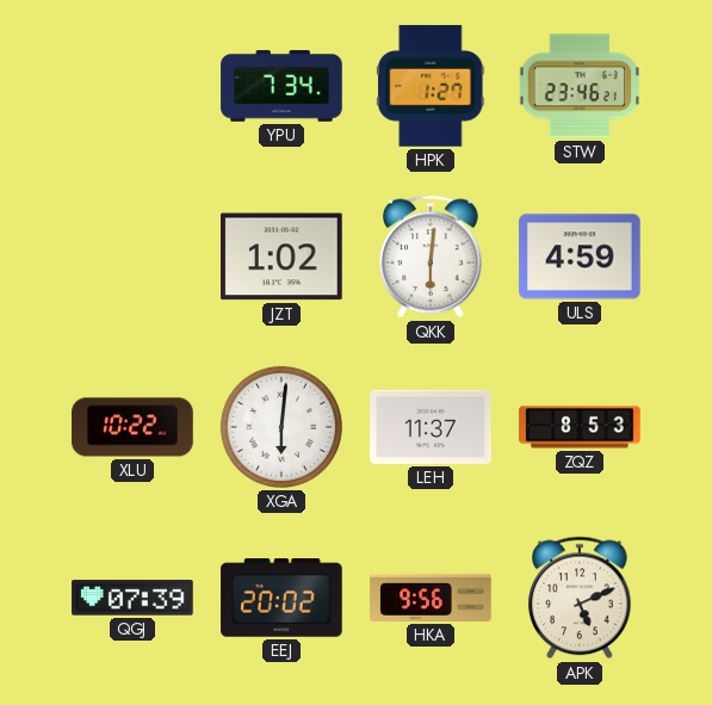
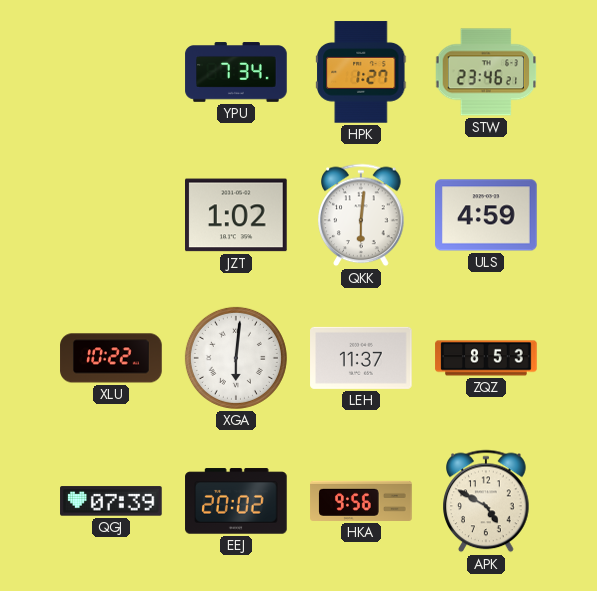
APK: 5:11 -> 4:50
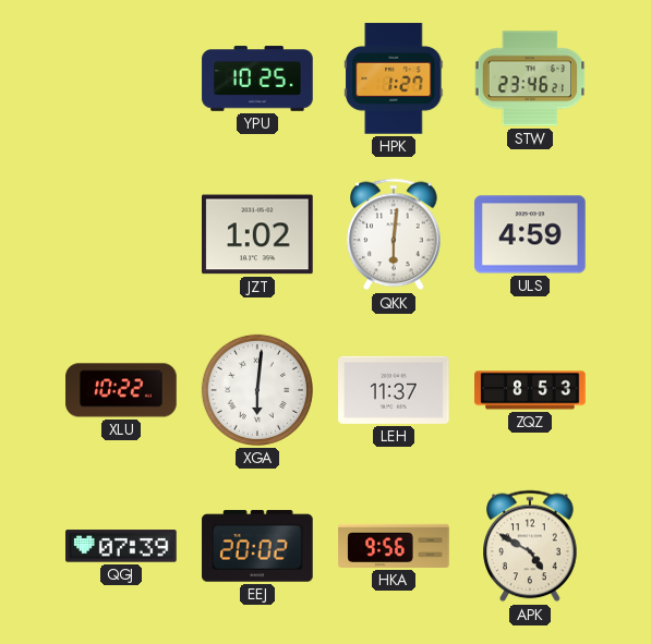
YPU: 7:34 -> 10:25
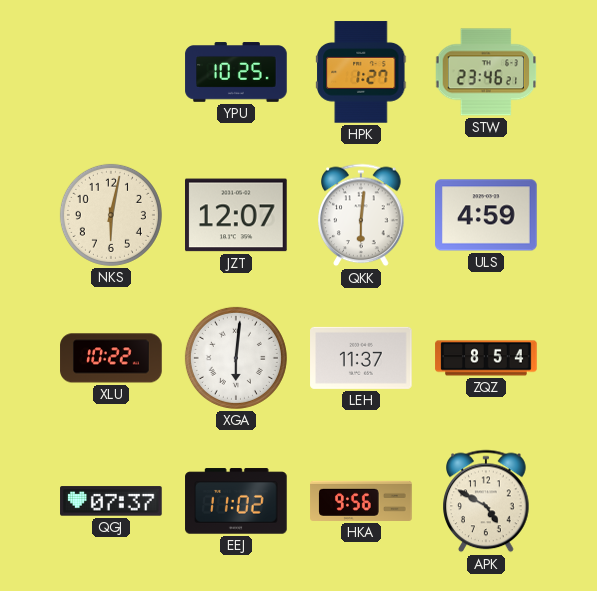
NKS: none -> 6:02
JZT: 1:02 -> 12:07
ZQZ: 8:53 -> 8:54
QGJ: 07:39 -> 07:37
EEJ: 20:02 -> 11:02
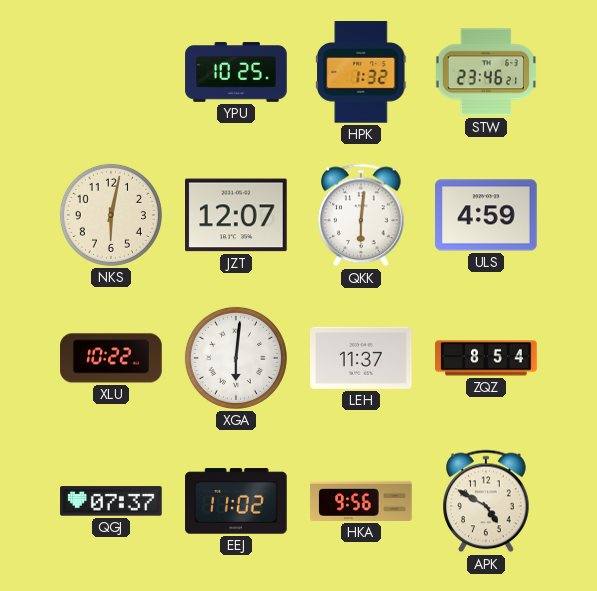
HPK: 1:27 -> 1:32
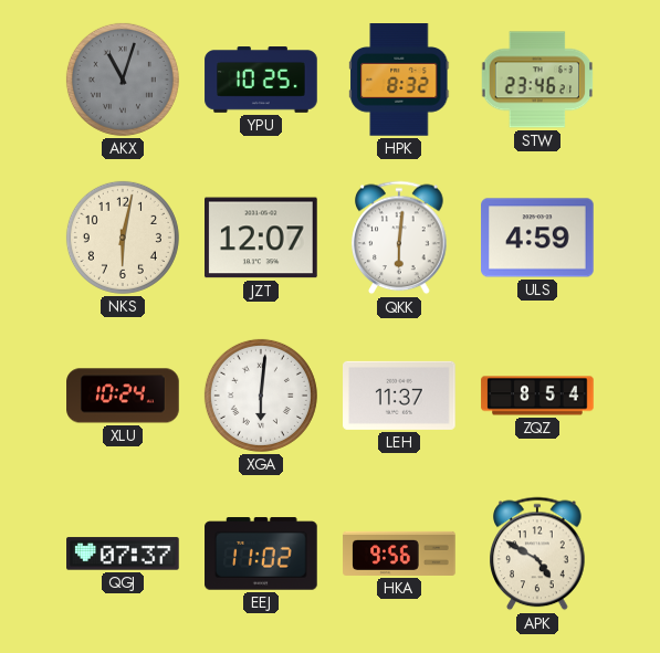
AKX: none -> 11:03
HPK: 1:32 -> 8:32
XLU: 10:22 -> 10:24
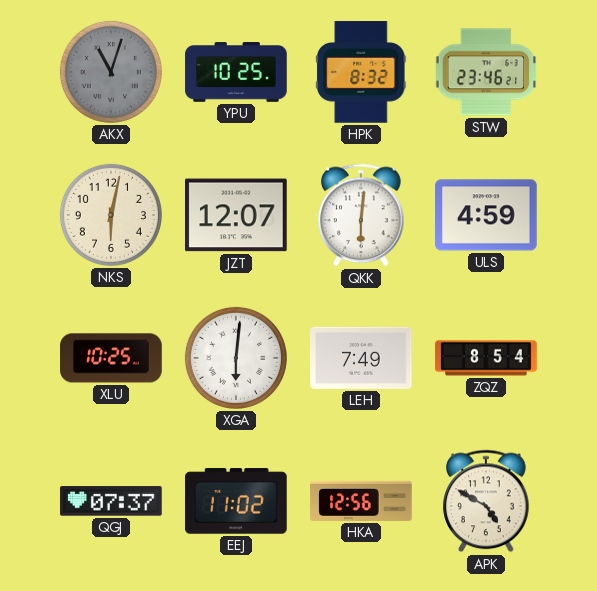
XLU: 10:24 -> 10:25
LEH: 11:37 -> 7:49
HKA: 9:56 -> 12:56
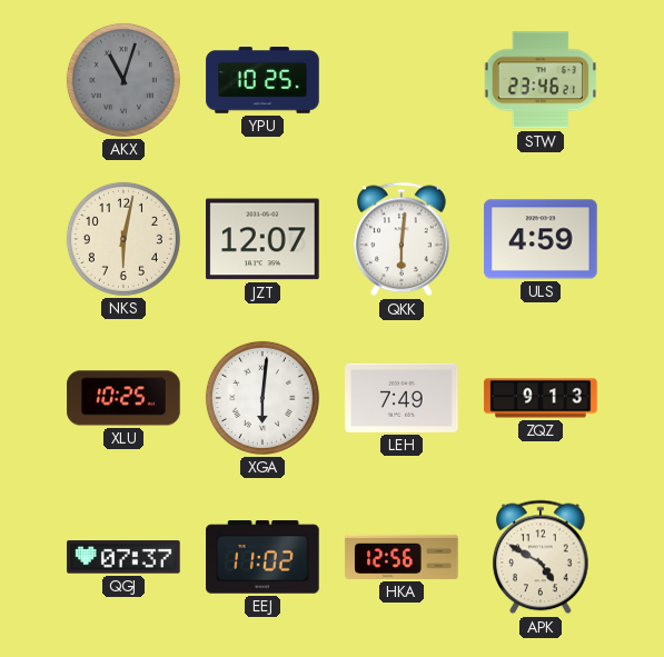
HPK: 8:32 -> none
ZQZ: 8:54 -> 9:13
